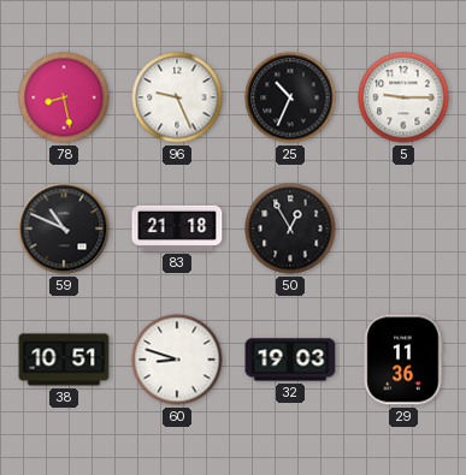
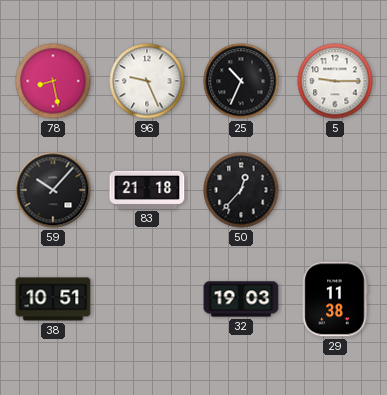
59: 10:49 -> 10:07
50: 12:55 -> 12:37
60: 8:48 -> none
29: 11:36 -> 11:38
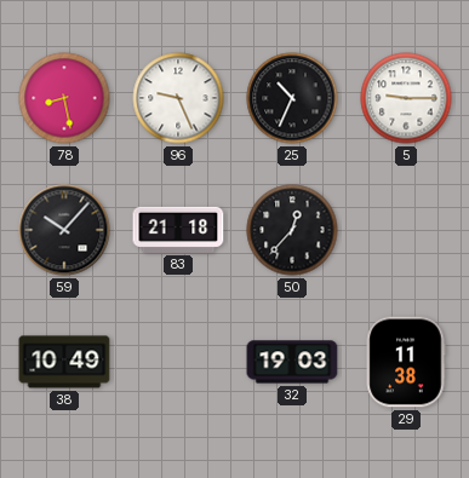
38: 10:51 -> 10:49
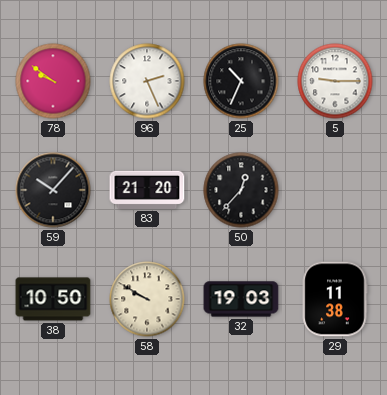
78: 8:28 -> 9:51
96: 9:26 -> 2:26
83: 21:18 -> 21:20
38: 10:49 -> 10:50
58: none -> 9:50
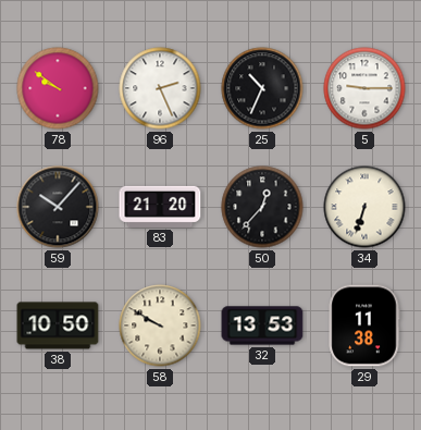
34: none -> 6:33
32: 19:03 -> 13:53
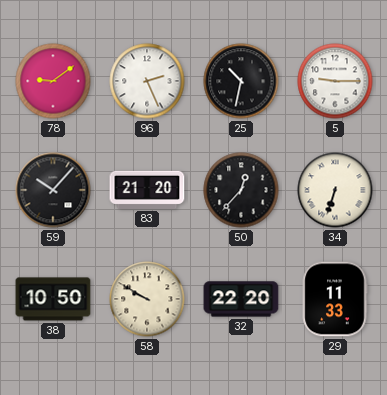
78: 9:51 -> 9:09
25: 10:34 -> 10:32
32: 13:53 -> 22:20
29: 11:38 -> 11:33
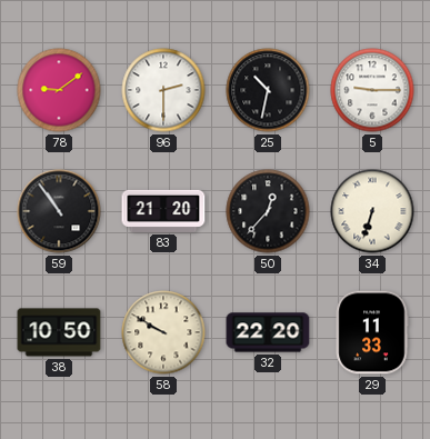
96: 2:26 -> 2:30
59: 10:07 -> 10:54
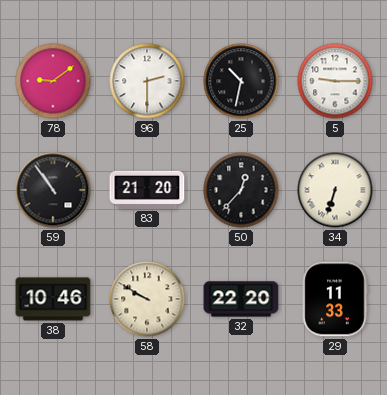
38: 10:50 -> 10:46
